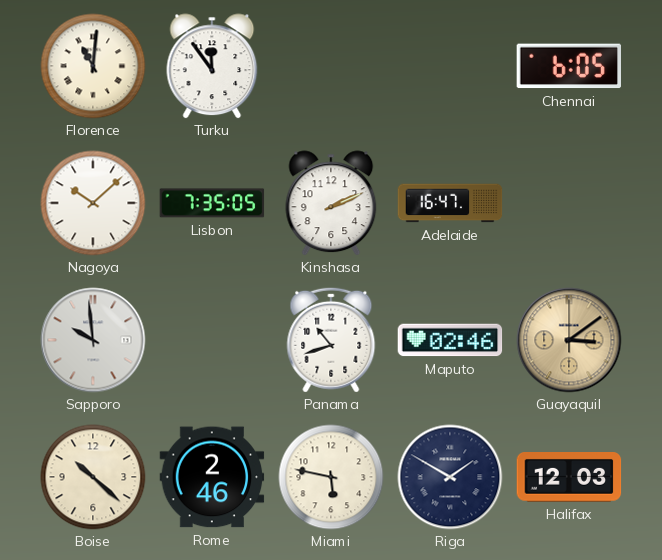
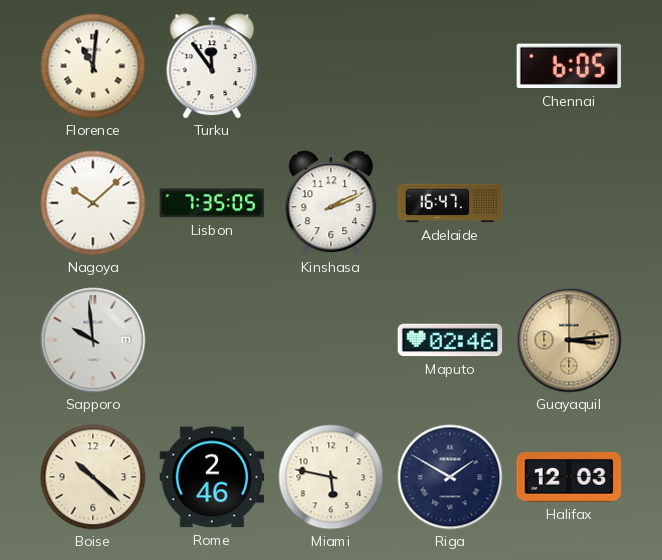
Panama: 10:42 -> none
Guayaquil: 3:09 -> 3:14
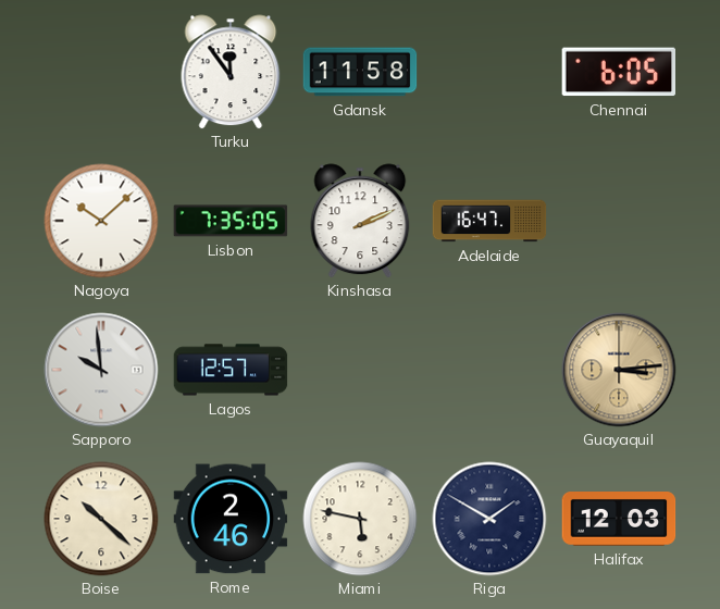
Florence: 11:01 -> none
Gdansk: none -> 11:58
Lagos: none -> 12:57
Maputo: 02:46 -> none
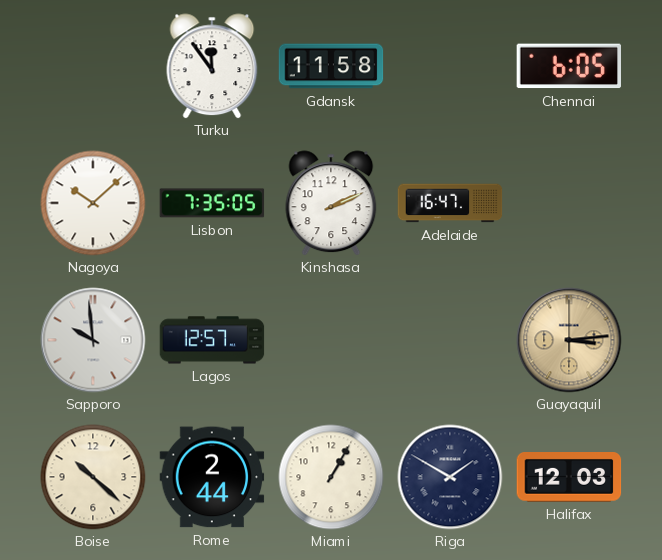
Rome: 2:46 -> 2:44
Miami: 5:47 -> 1:05
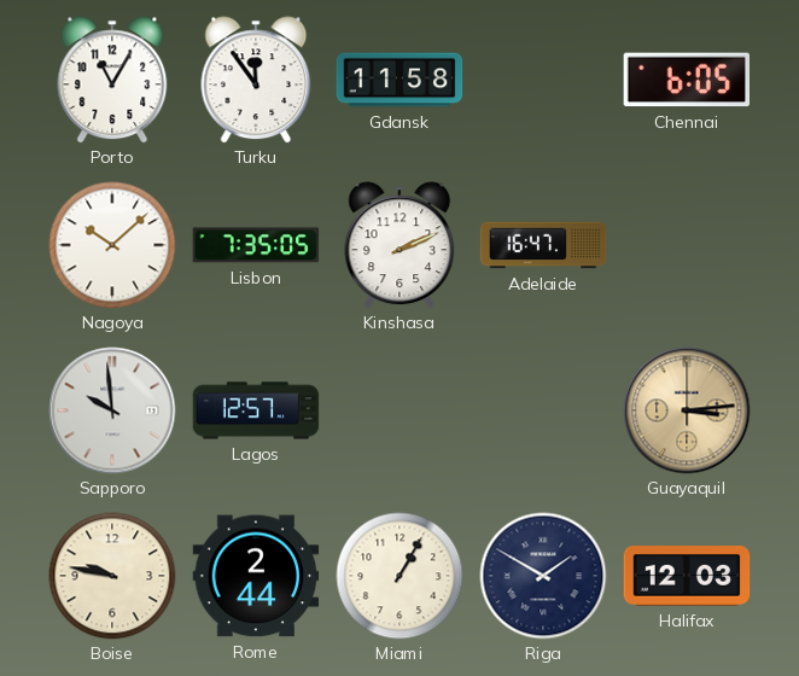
Porto: none -> 11:05
Boise: 10:22 -> 9:47
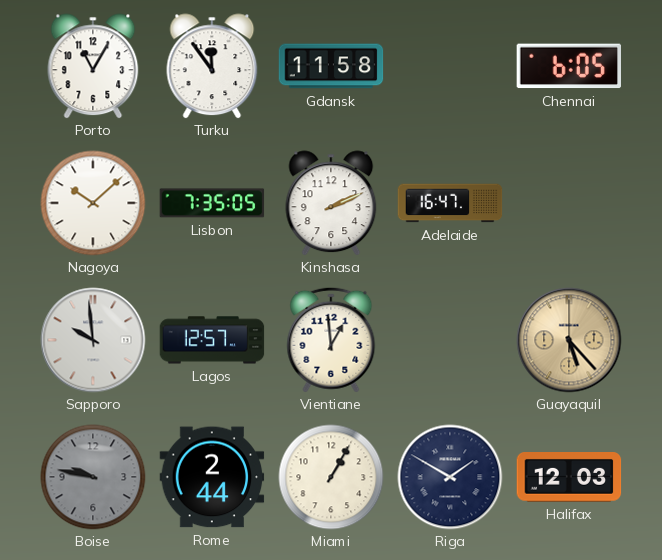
Vientiane: none -> 12:59
Guayaquil: 3:14 -> 5:23
Boise dial: cream -> grey
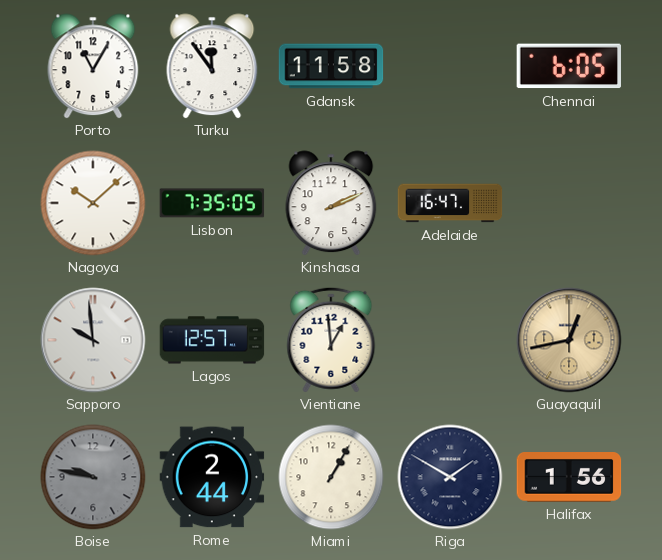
Guayaquil: 5:23 -> 12:43
Halifax: 12:03 -> 1:56
